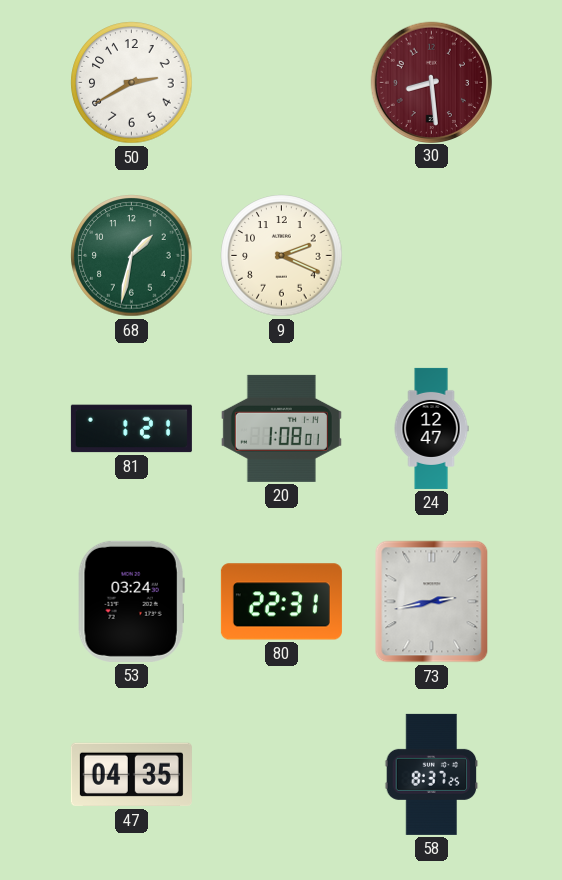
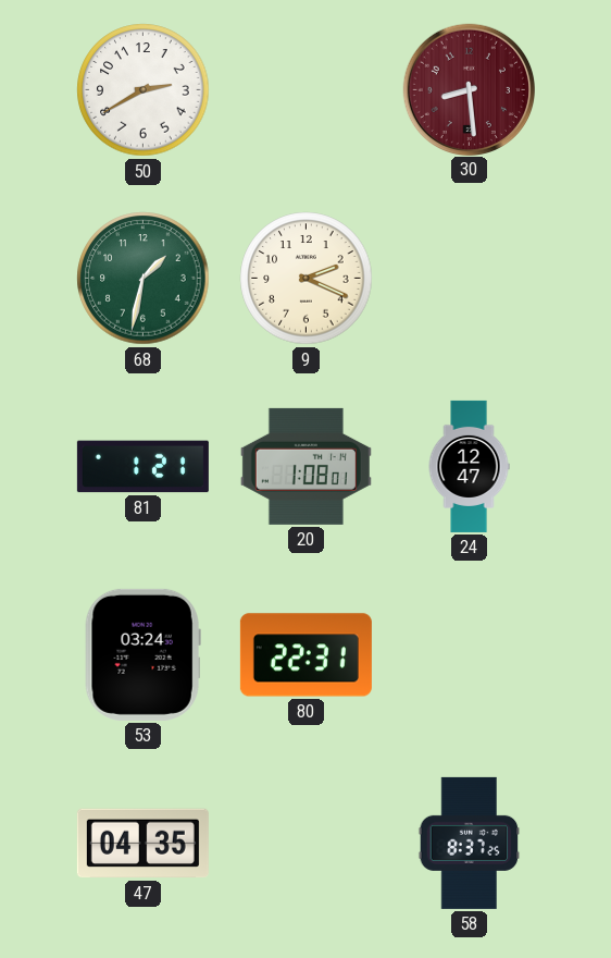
73: 2:43 -> none
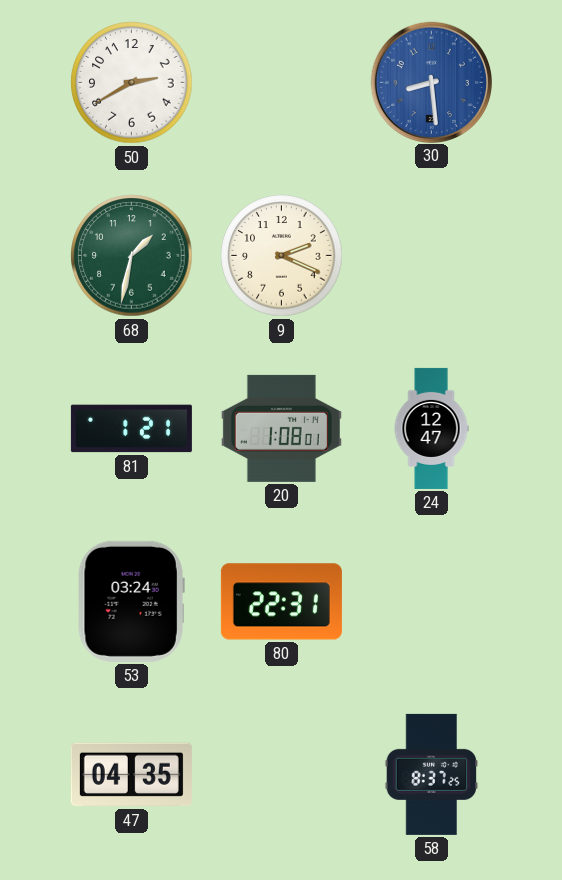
30 dial: burgundy -> blue
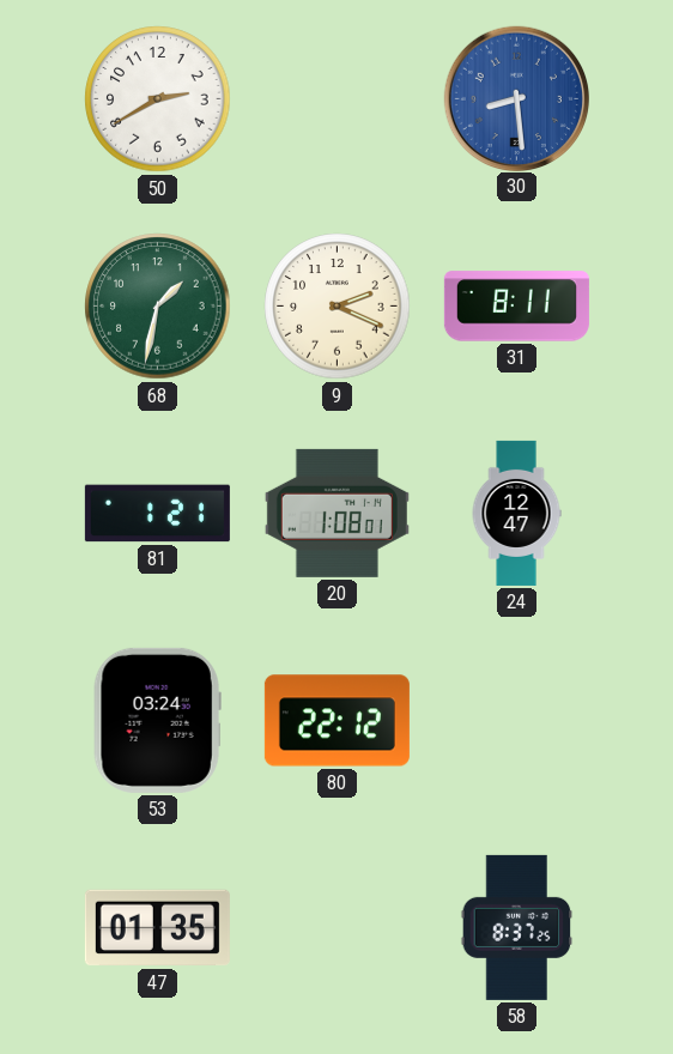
31: none -> 8:11
80: 22:31 -> 22:12
47: 04:35 -> 01:35
